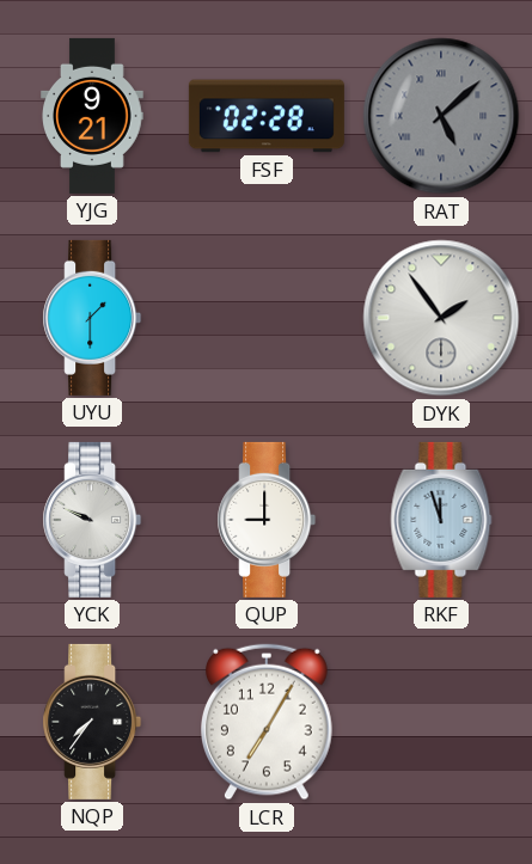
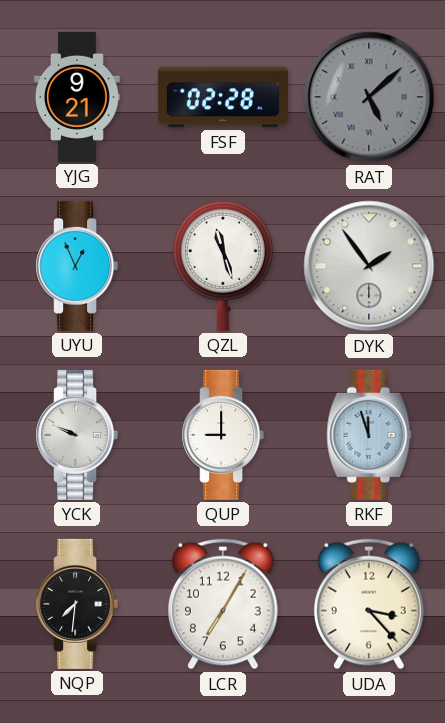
UYU: 1:30 -> 12:56
QZL: none -> 11:27
NQP: 7:36 -> 7:31
UDA: none -> 3:23
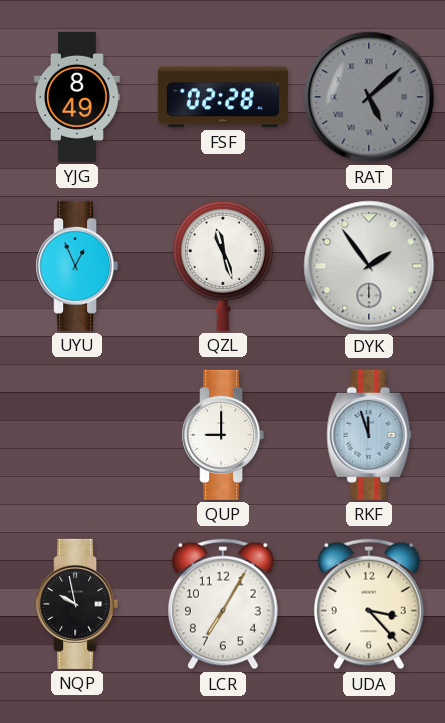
YJG: 9:21 -> 8:49
YCK: 9:49 -> none
NQP: 7:31 -> 9:58
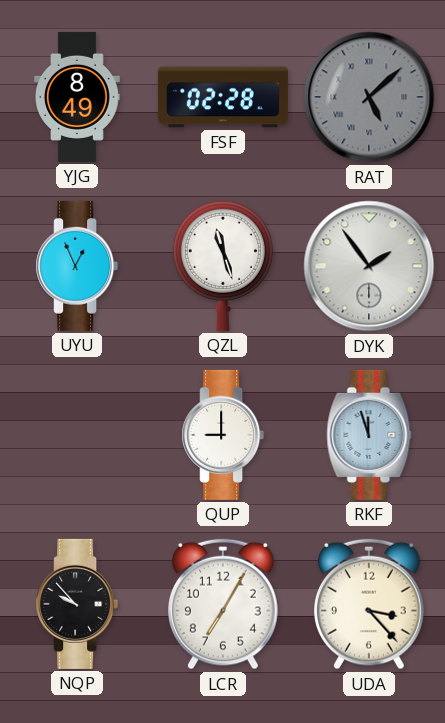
NQP: 9:58 -> 9:53
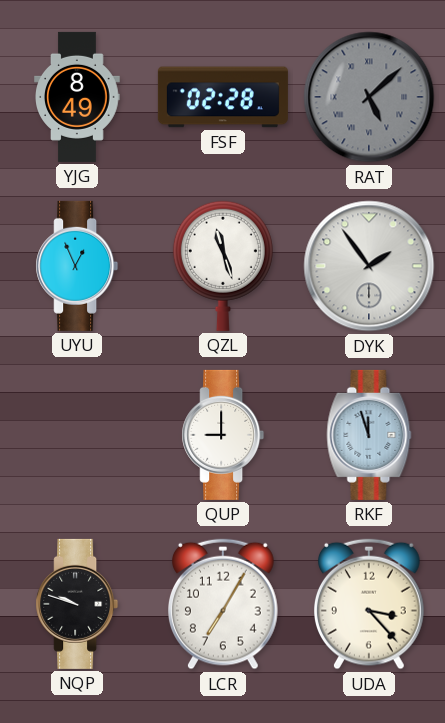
NQP: 9:53 -> 9:48
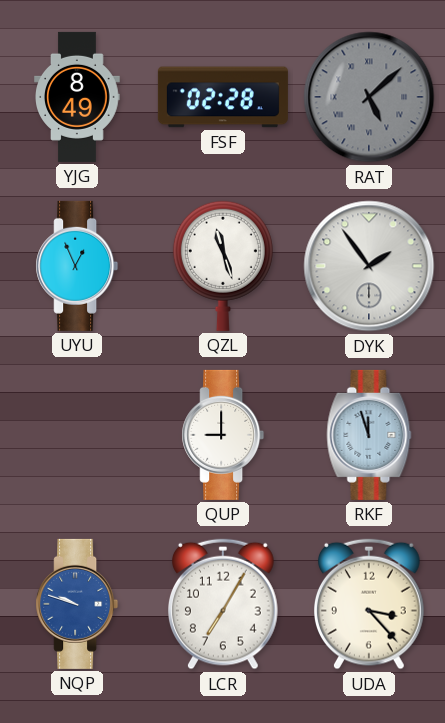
NQP dial: black -> blue
